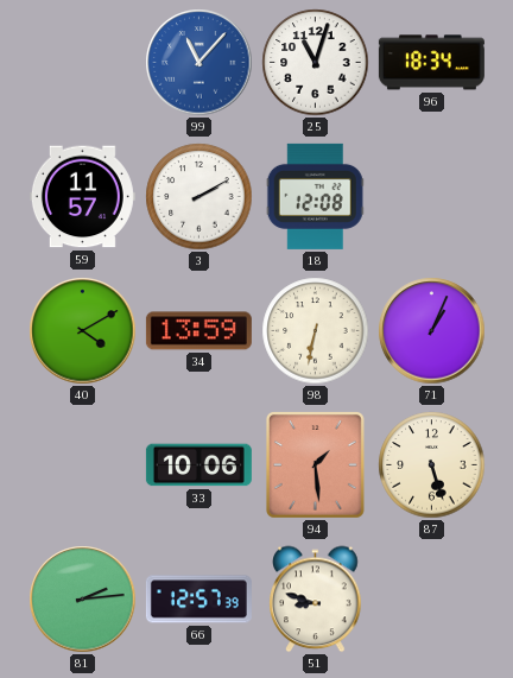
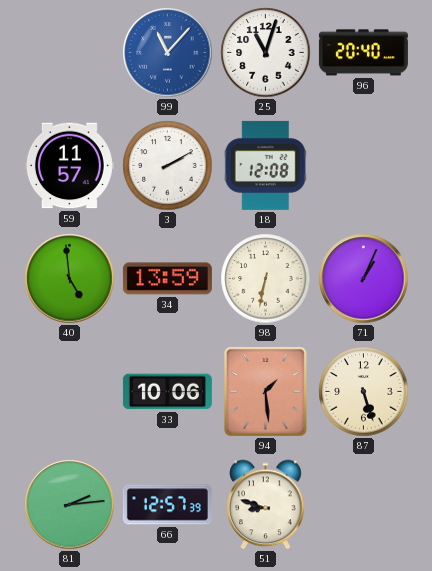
96: 18:34 -> 20:40
40: 4:10 -> 4:59
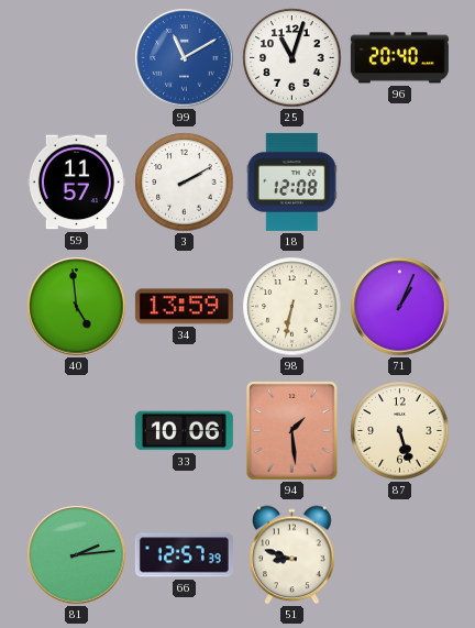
99: 11:07 -> 11:10
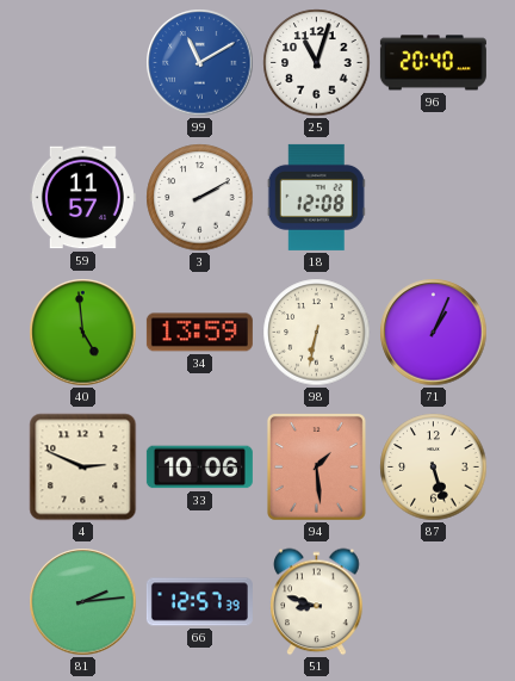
4: none -> 2:49
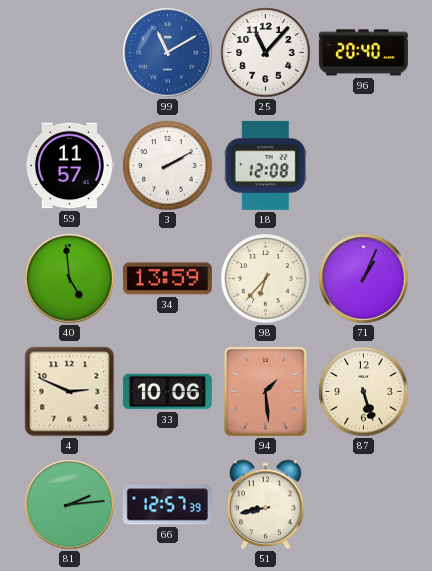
25: 11:03 -> 11:07
98: 6:32 -> 6:37
51: 8:48 -> 8:43
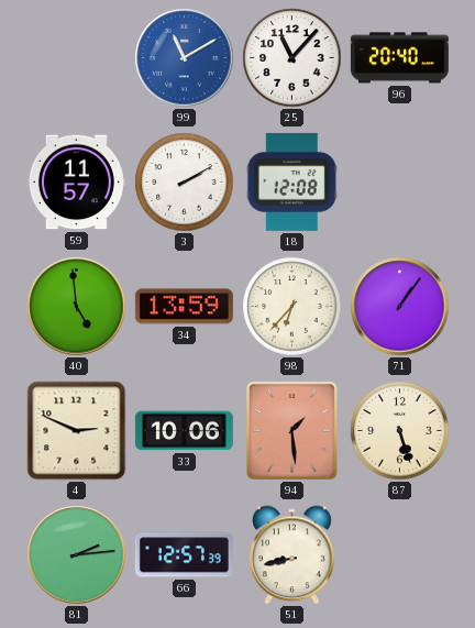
71: 1:04 -> 1:06
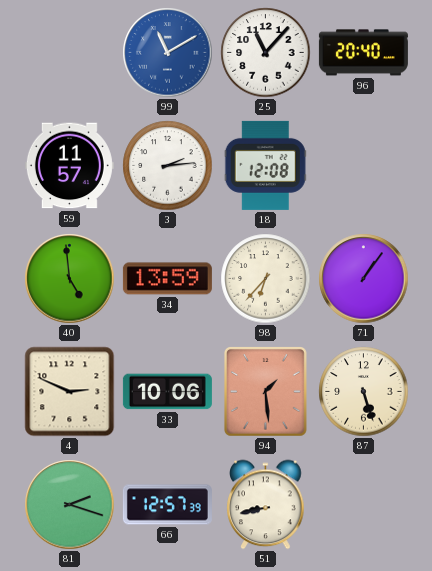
3: 2:10 -> 2:14
81: 2:14 -> 2:18
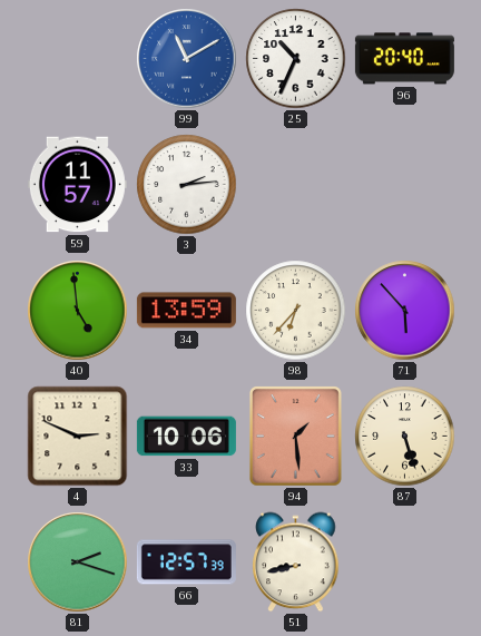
25: 11:07 -> 10:34
18: 12:08 -> none
71: 1:06 -> 5:53
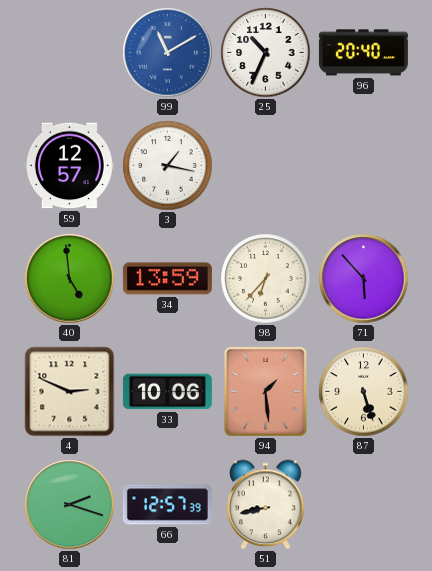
59: 11:57 -> 12:57
3: 2:14 -> 1:17
